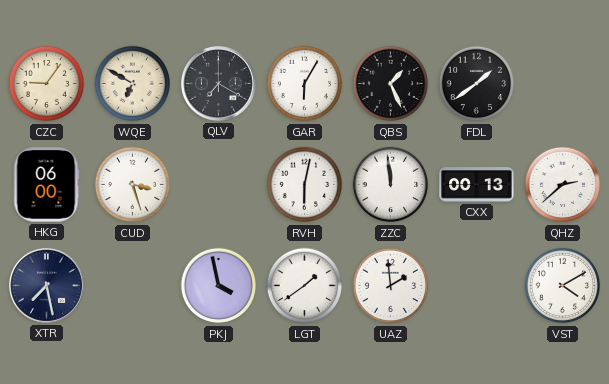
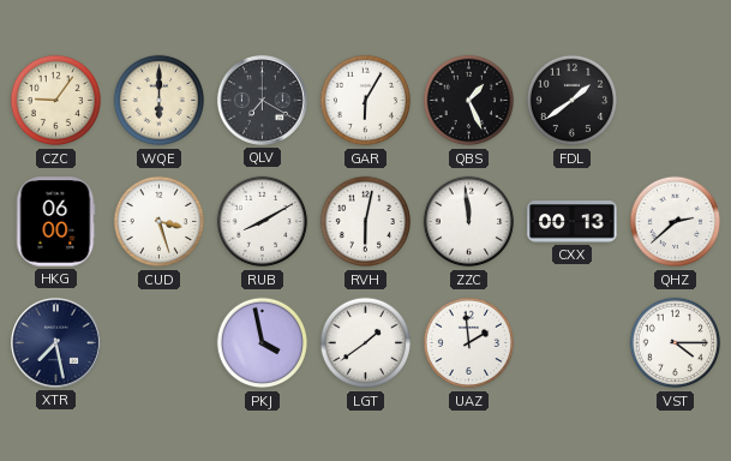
WQE: 6:50 -> 6:00
RUB: none -> 8:10
VST: 4:10 -> 4:15
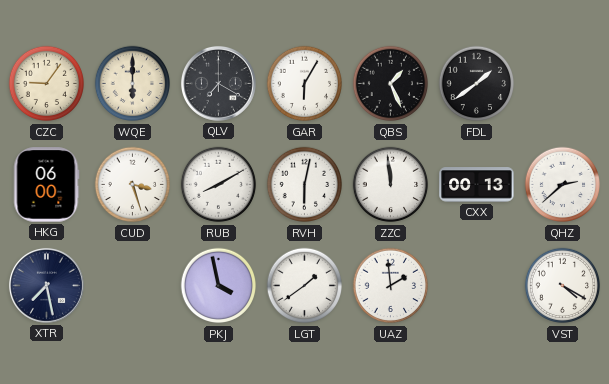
VST: 4:15 -> 4:20
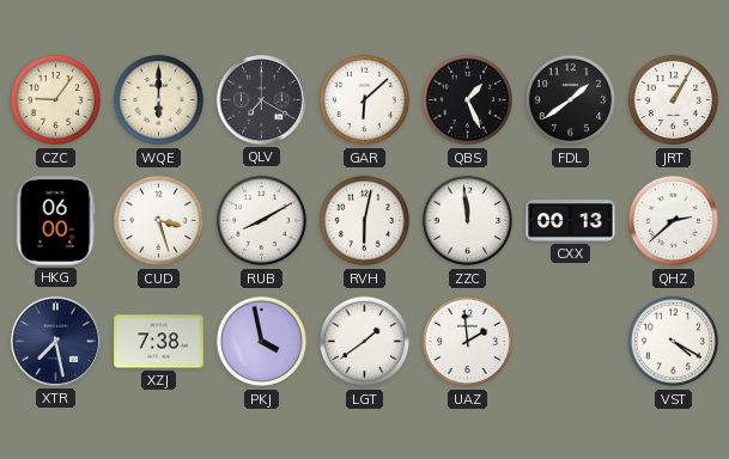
GAR: 6:05 -> 6:08
JRT: none -> 1:05
XZJ: none -> 7:38
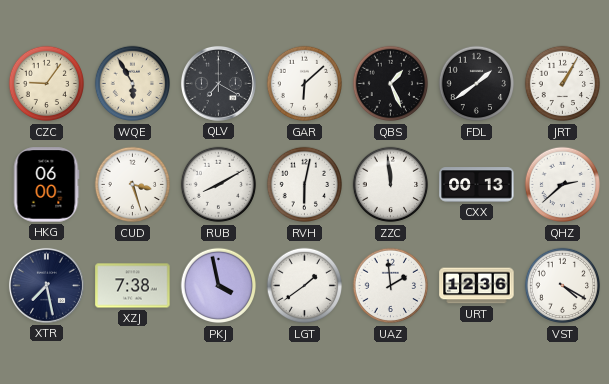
WQE: 6:00 -> 5:55
URT: none -> 12:36
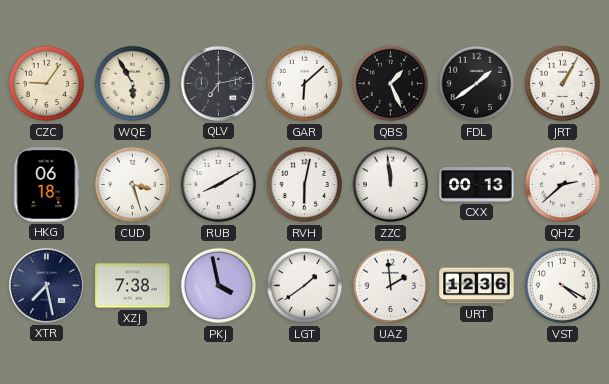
QLV: 7:20 -> 7:13
HKG: 06:00 -> 06:18
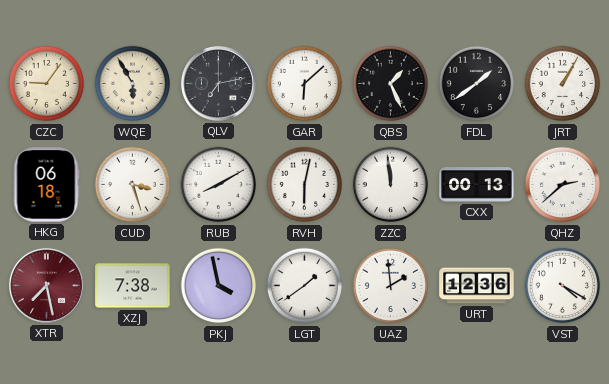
XTR dial: navy -> burgundy
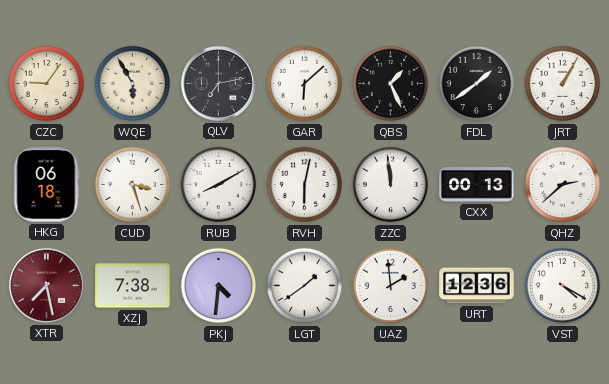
PKJ: 3:58 -> 4:31
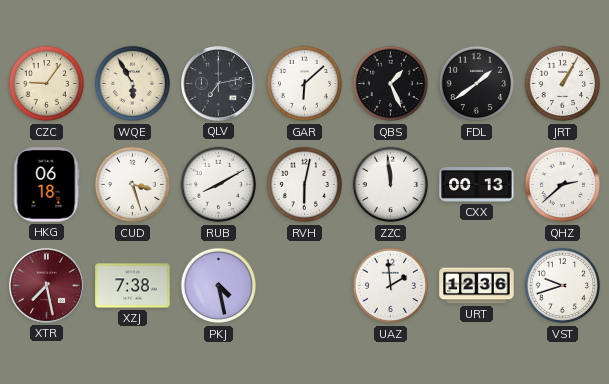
PKJ: 4:31 -> 4:28
LGT: 1:39 -> none
VST: 4:20 -> 9:42
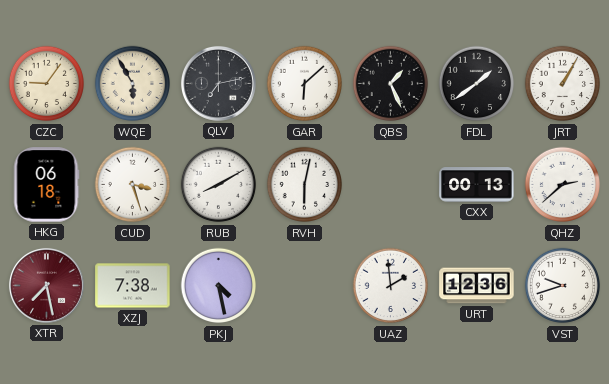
ZZC: 11:59 -> none
